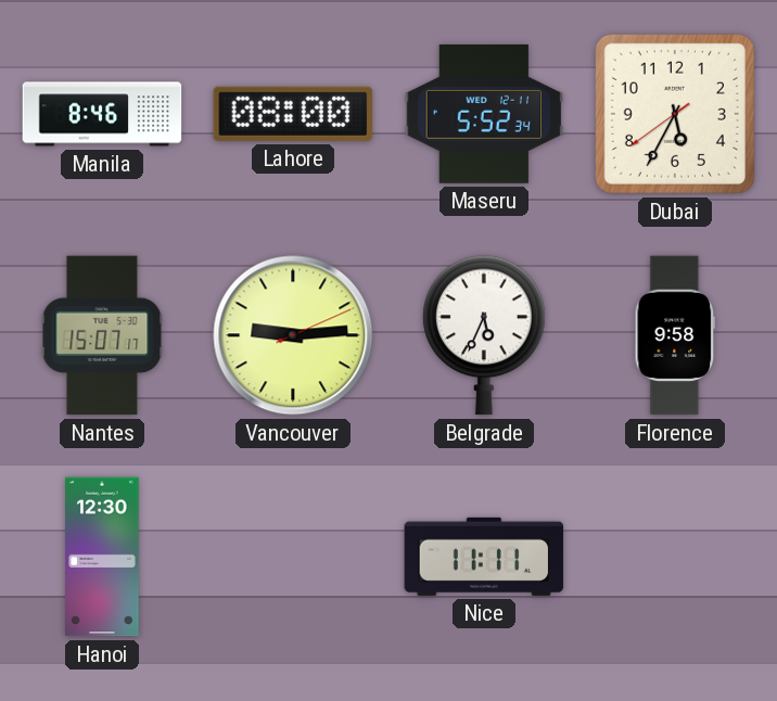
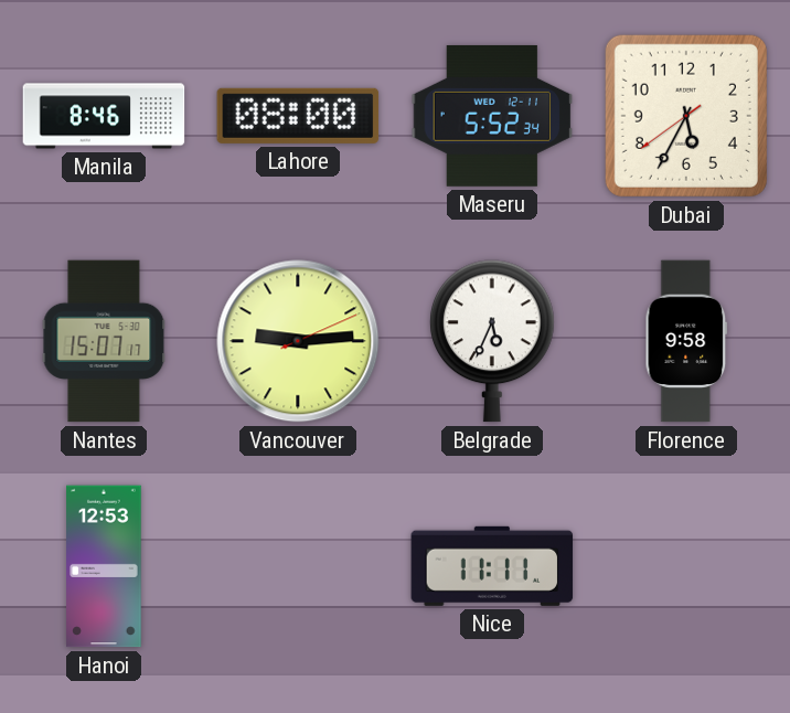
Hanoi: 12:30 -> 12:53
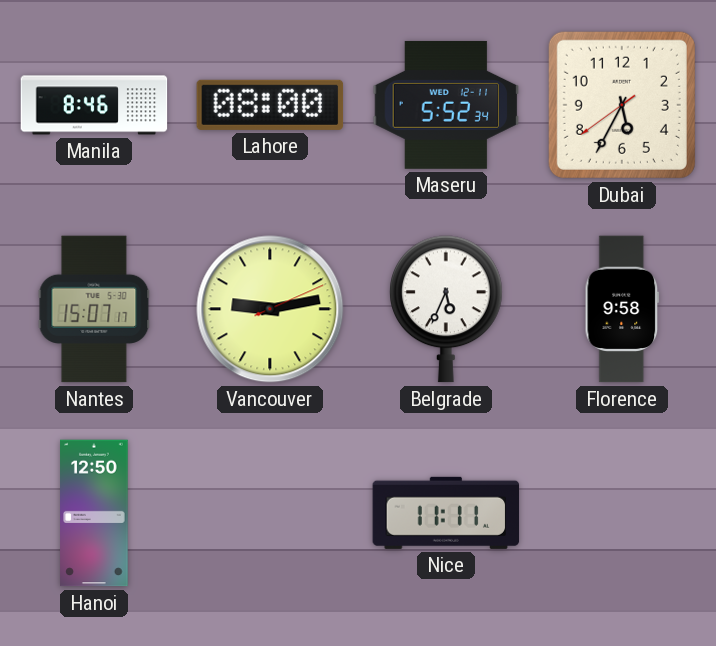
Vancouver: 9:14 -> 9:13
Hanoi: 12:53 -> 12:50
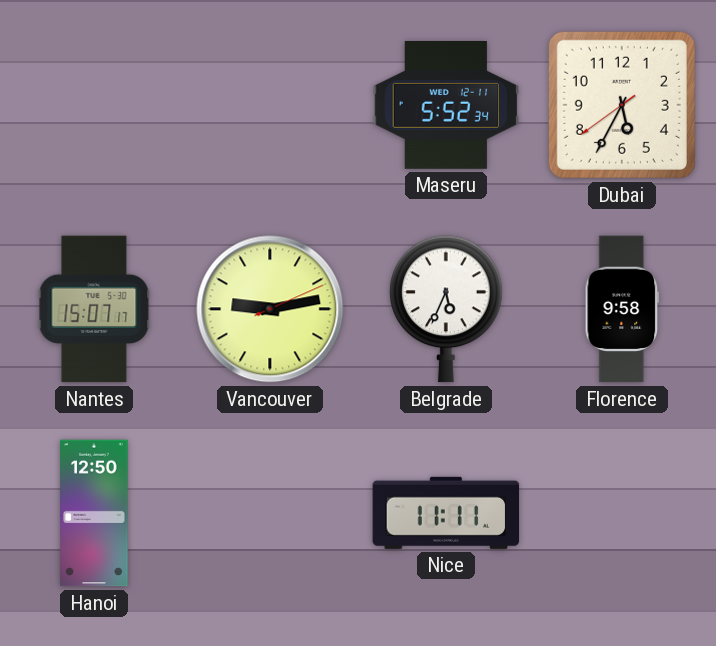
Manila: 8:46 -> none
Lahore: 08:00 -> none
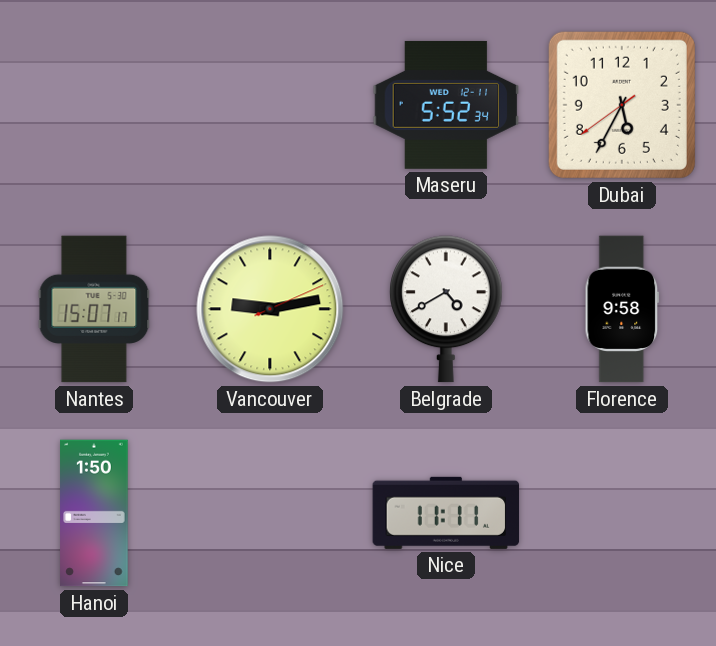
Belgrade: 5:34 -> 4:40
Hanoi: 12:50 -> 1:50
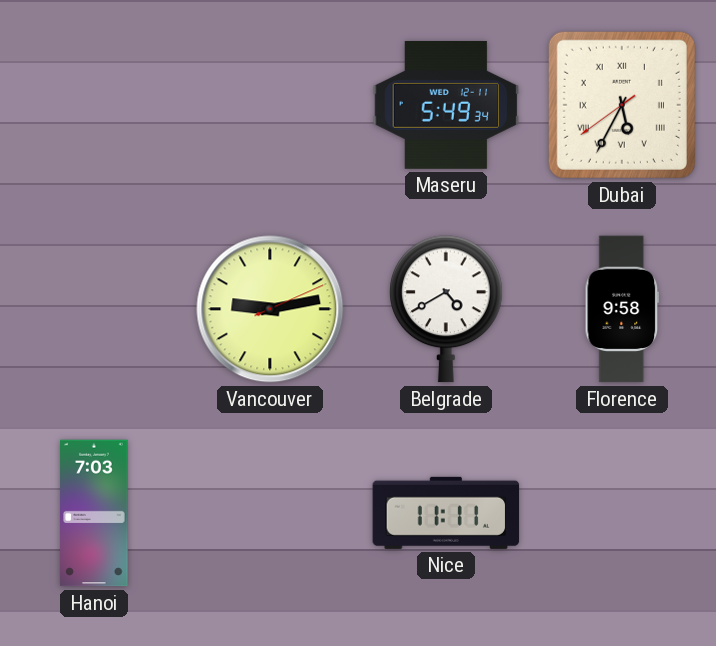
Maseru: 5:52 -> 5:49
Dubai numerals: Arabic -> Roman
Nantes: 15:07 -> none
Hanoi: 1:50 -> 7:03
